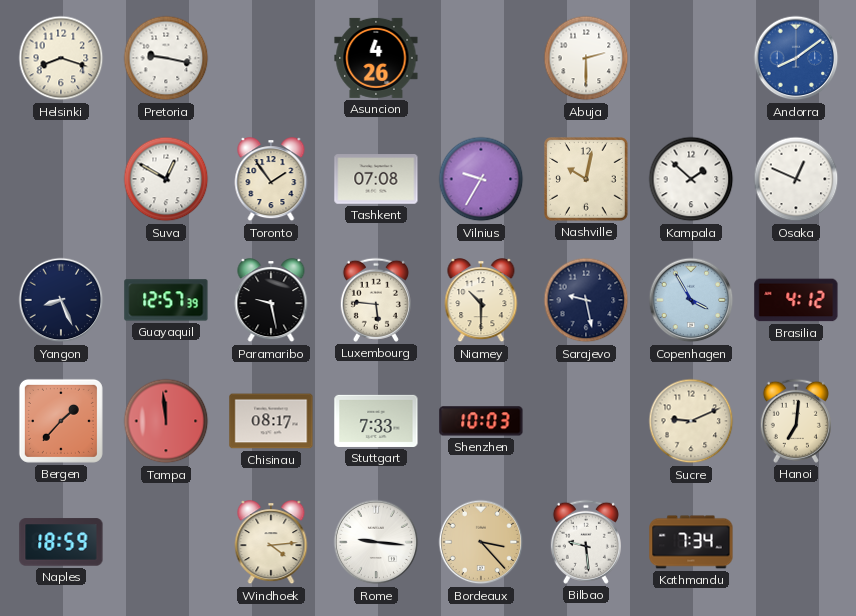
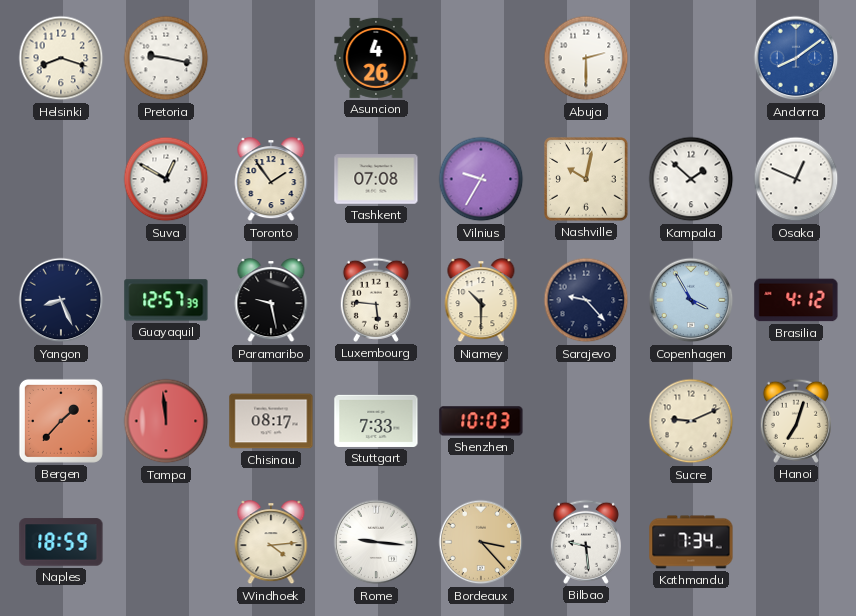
Sarajevo: 9:28 -> 9:23
Hanoi: 7:01 -> 7:03
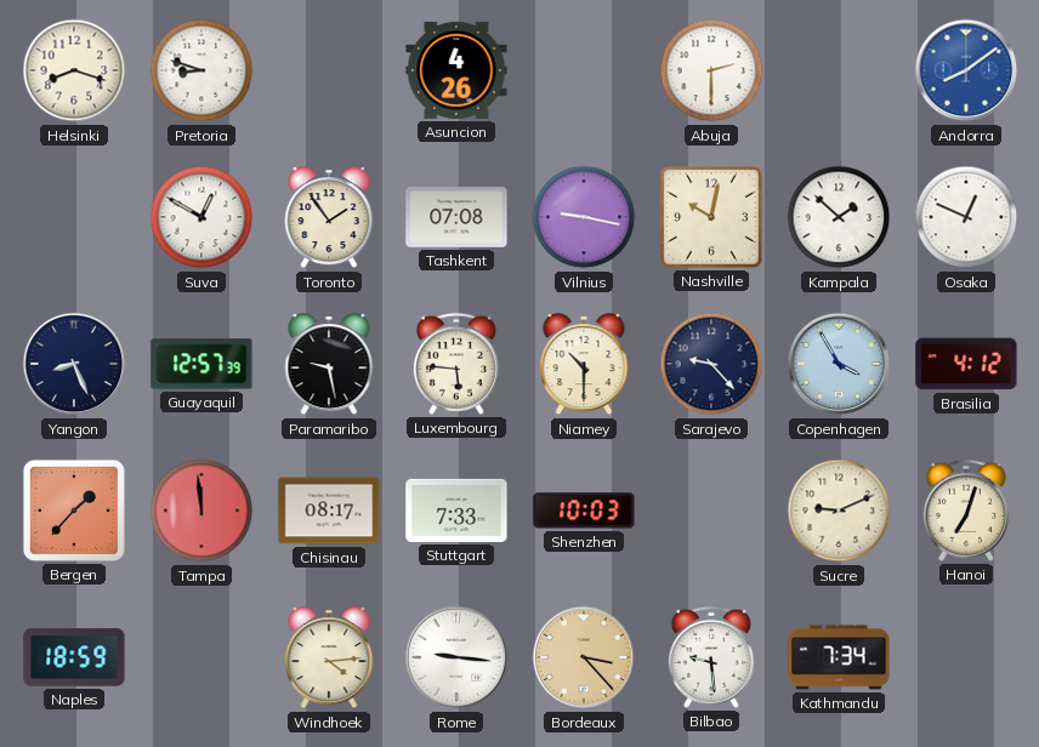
Pretoria: 9:17 -> 8:48
Vilnius: 9:35 -> 9:17
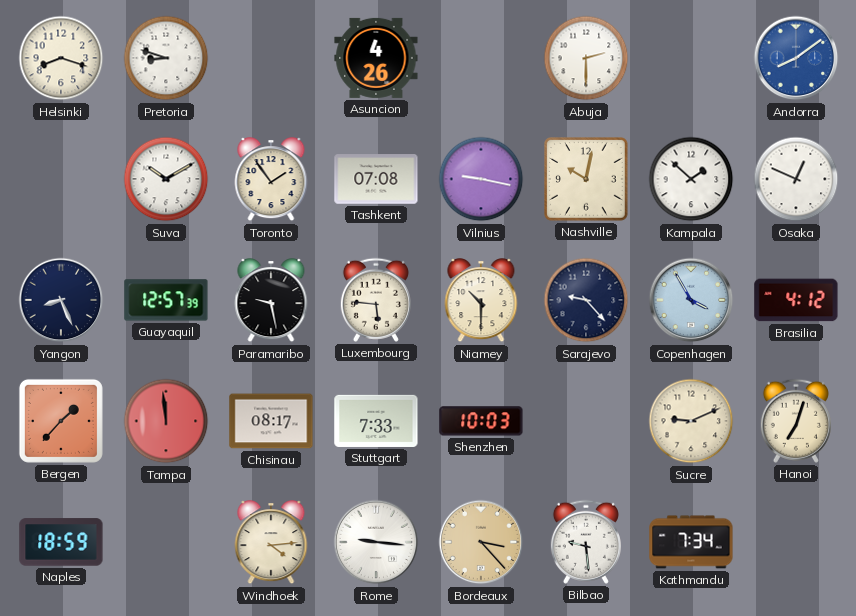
Suva: 12:50 -> 10:10
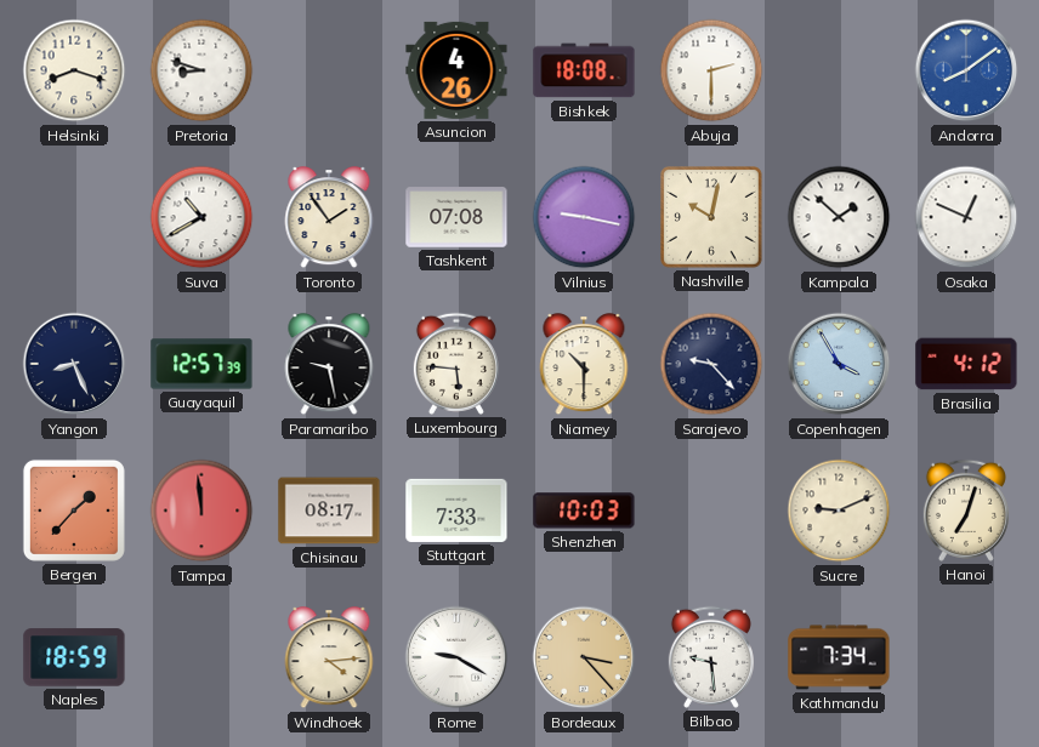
Bishkek: none -> 18:08
Suva: 10:10 -> 10:40
Rome: 9:16 -> 9:20
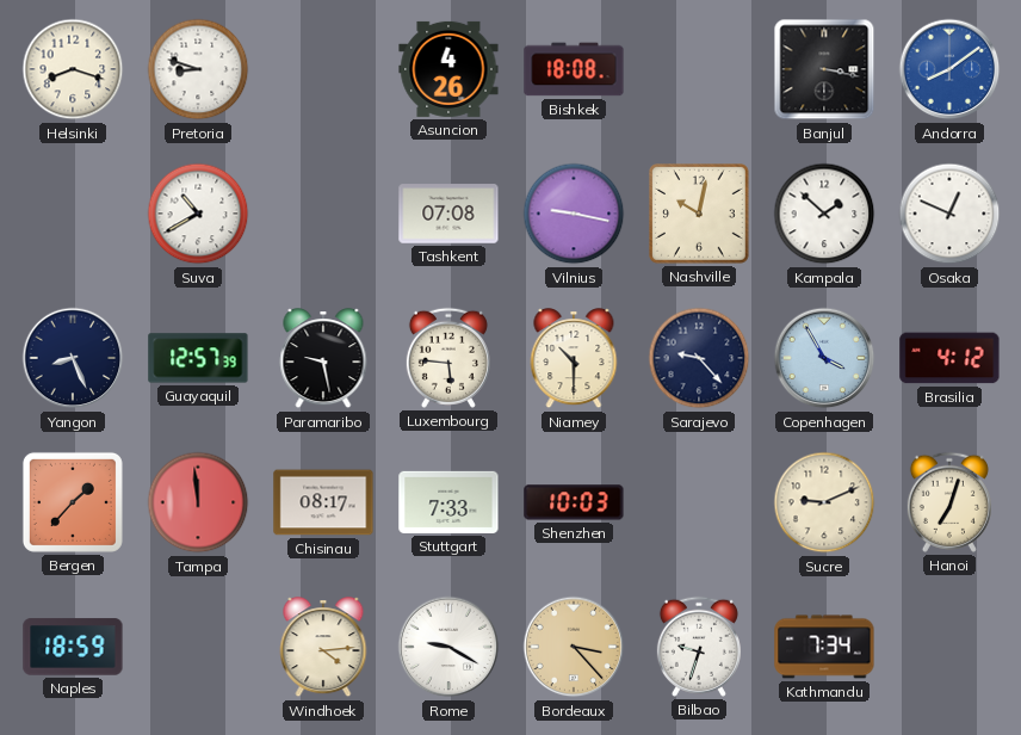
Abuja: 2:30 -> none
Banjul: none -> 3:17
Toronto: 1:54 -> none
Bilbao: 9:29 -> 9:33
